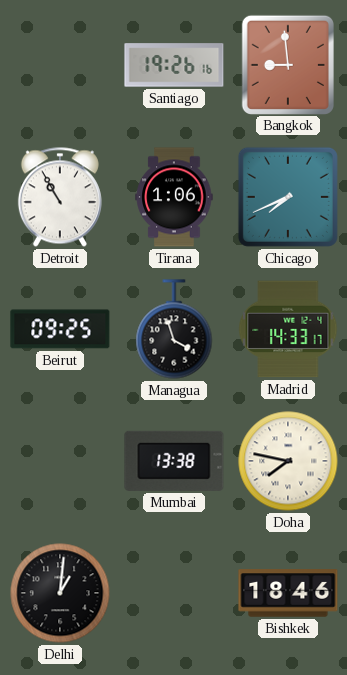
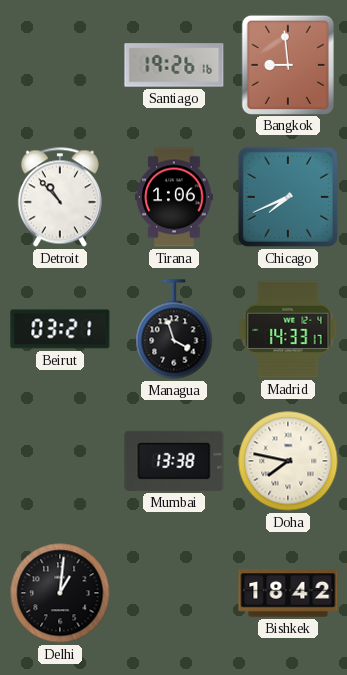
Detroit: 10:55 -> 10:53
Beirut: 09:25 -> 03:21
Bishkek: 18:46 -> 18:42
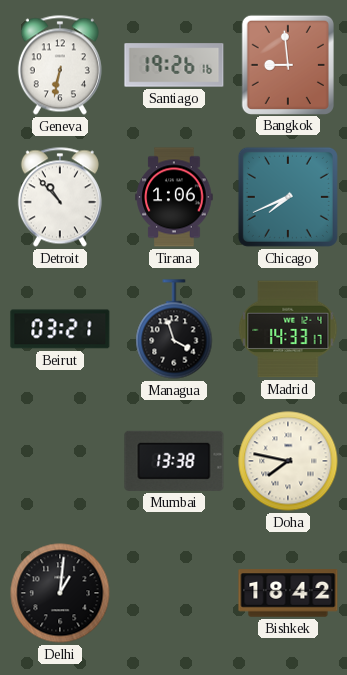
Geneva: none -> 6:32
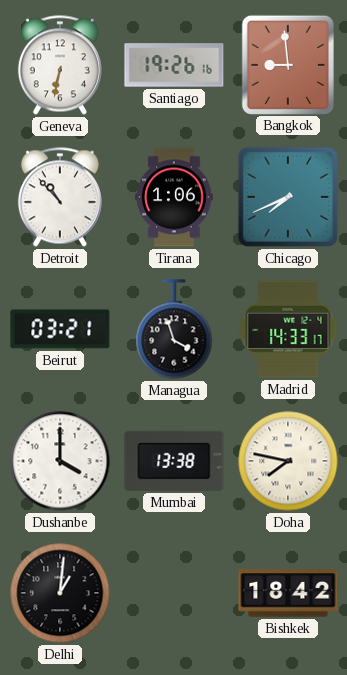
Dushanbe: none -> 4:00
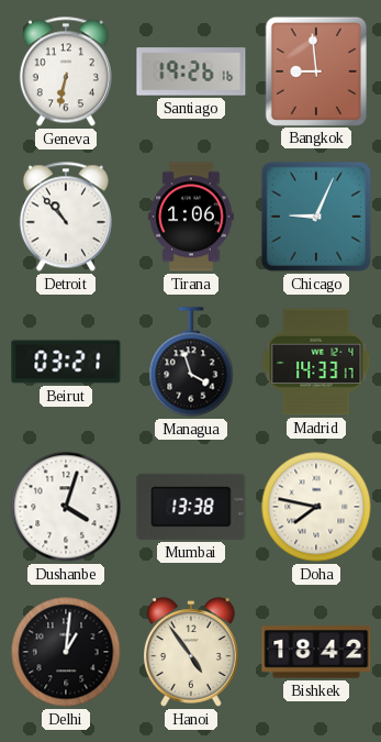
Chicago: 7:41 -> 9:04
Dushanbe: 4:00 -> 4:03
Hanoi: none -> 4:54
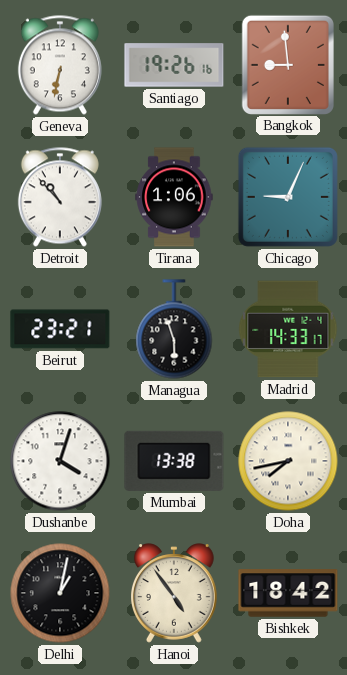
Beirut: 03:21 -> 23:21
Managua: 3:57 -> 5:57
Doha: 7:47 -> 7:43
Delhi: 1:01 -> 1:02
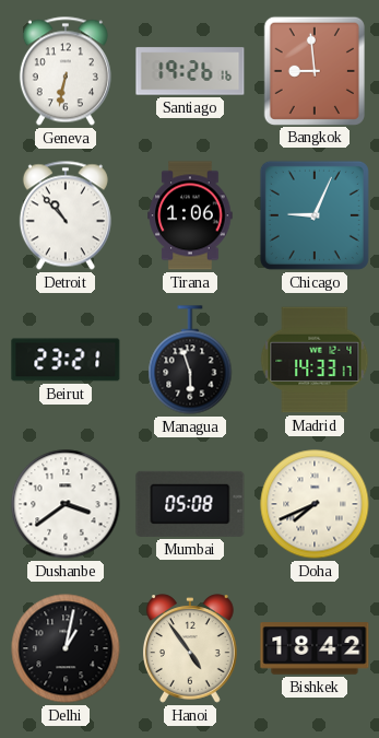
Dushanbe: 4:03 -> 3:39
Mumbai: 13:38 -> 05:08
Doha: 7:43 -> 7:41
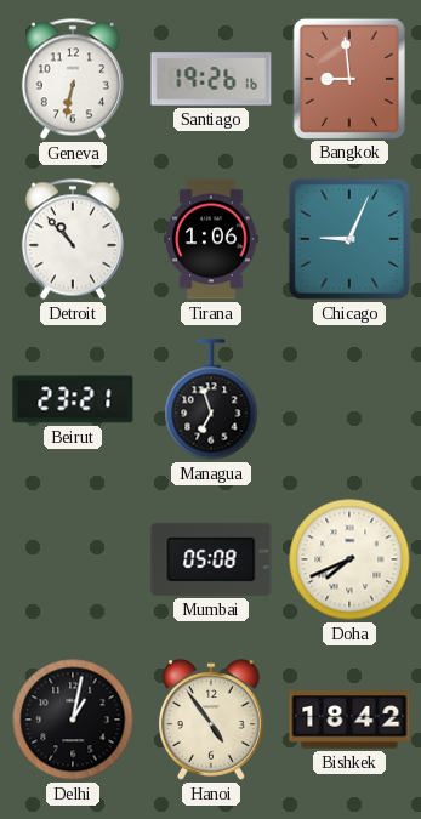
Managua: 5:57 -> 6:57
Madrid: 14:33 -> none
Dushanbe: 3:39 -> none
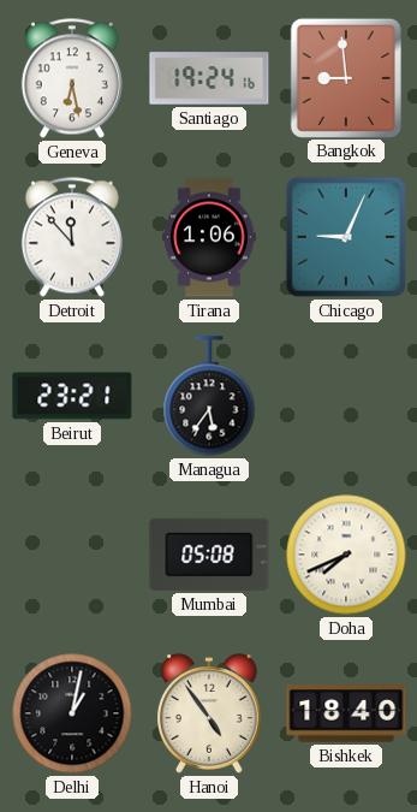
Geneva: 6:32 -> 6:28
Santiago: 19:26 -> 19:24
Detroit: 10:53 -> 11:53
Managua: 6:57 -> 5:36
Bishkek: 18:42 -> 18:40
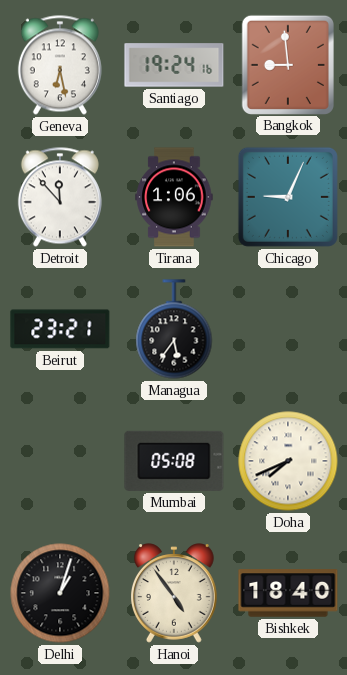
Delhi: 1:02 -> 1:03
